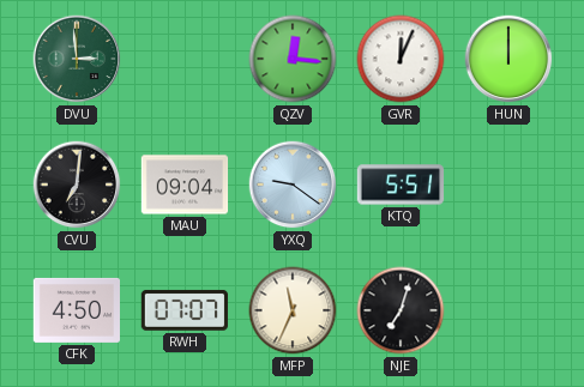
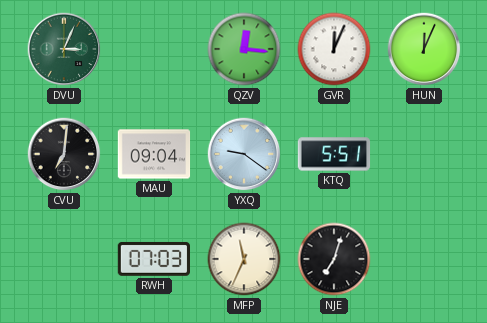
DVU: 2:59 -> 3:04
HUN: 12:00 -> 12:04
CFK: 4:50 -> none
RWH: 07:07 -> 07:03
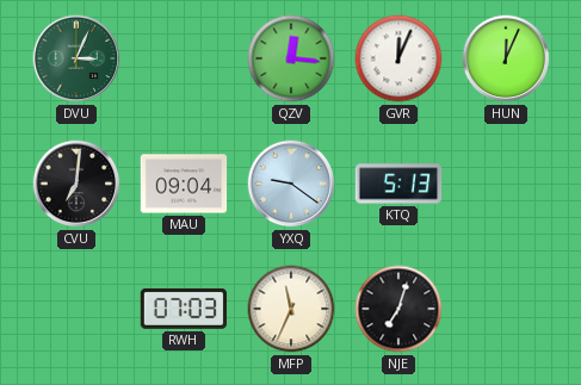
KTQ: 5:51 -> 5:13
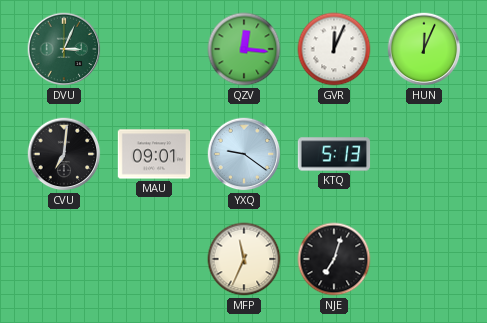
MAU: 09:04 -> 09:01
RWH: 07:03 -> none
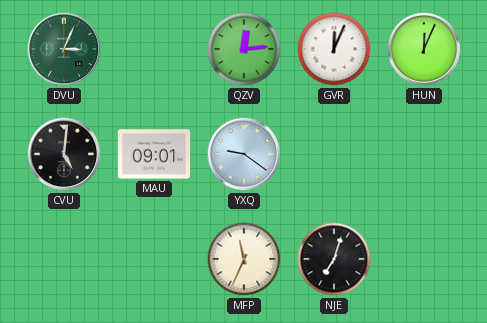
QZV: 12:16 -> 12:14
CVU: 7:01 -> 5:01
KTQ: 5:13 -> none
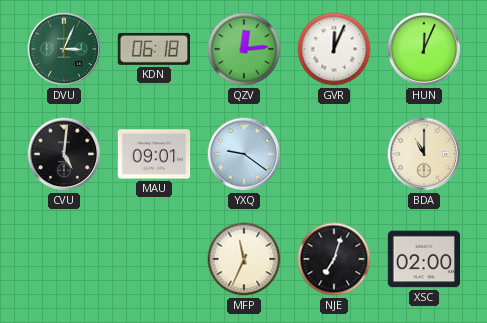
KDN: none -> 06:18
BDA: none -> 11:00
XSC: none -> 02:00
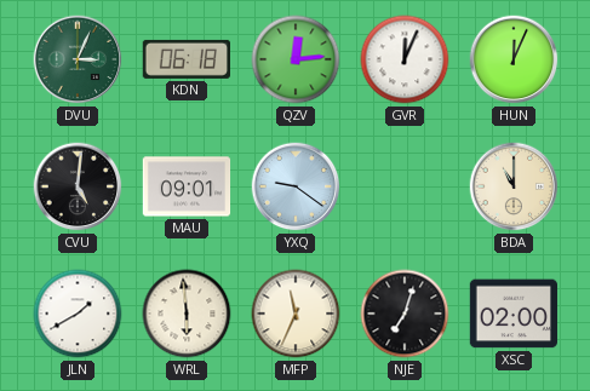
JLN: none -> 1:40
WRL: none -> 5:59
